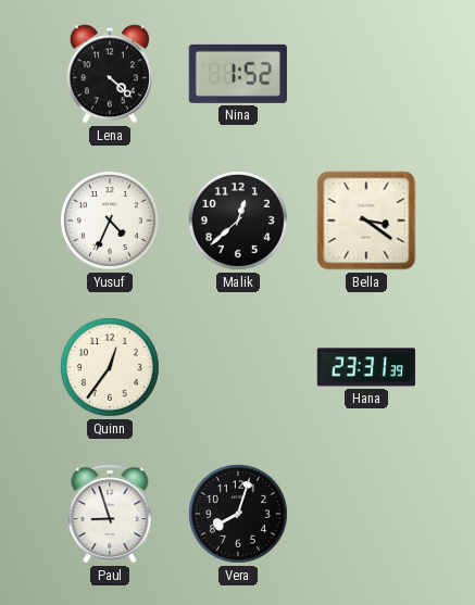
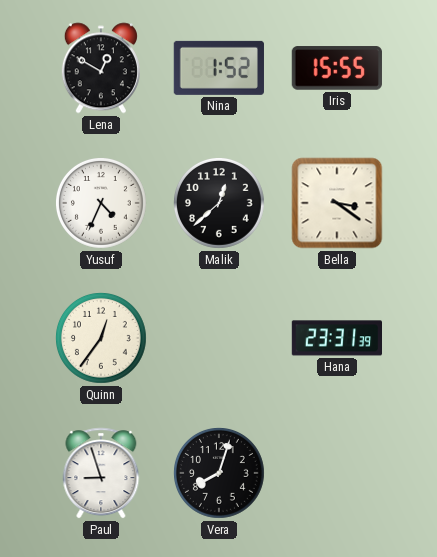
Lena: 4:22 -> 12:50
Iris: none -> 15:55
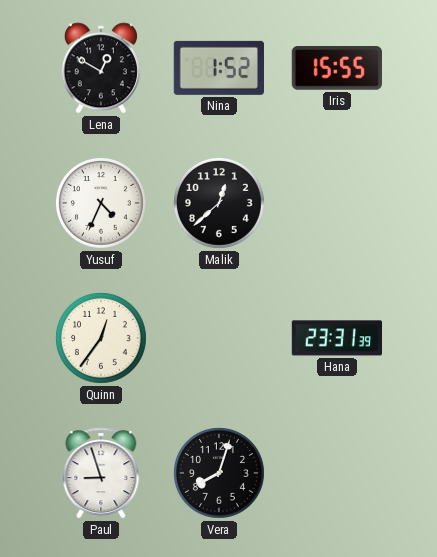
Bella: 3:21 -> none
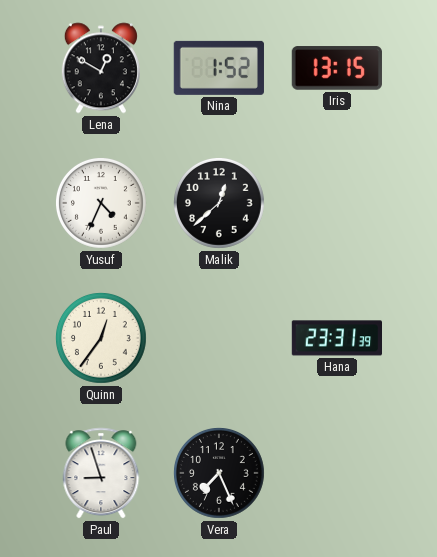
Iris: 15:55 -> 13:15
Vera: 8:03 -> 7:26
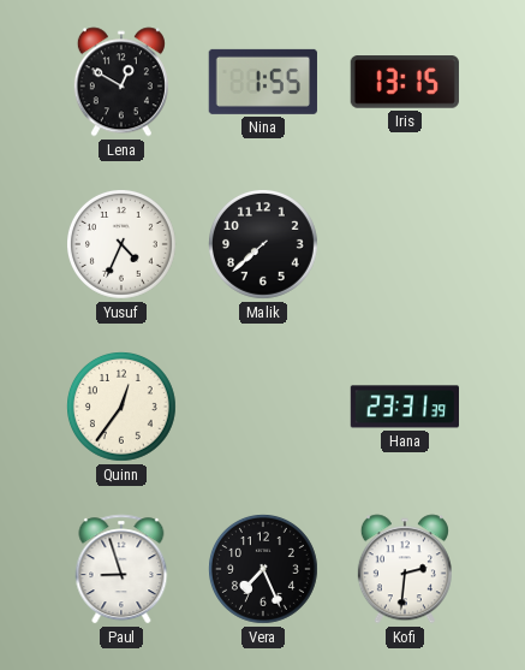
Nina: 1:52 -> 1:55
Malik: 12:38 -> 7:38
Kofi: none -> 2:31
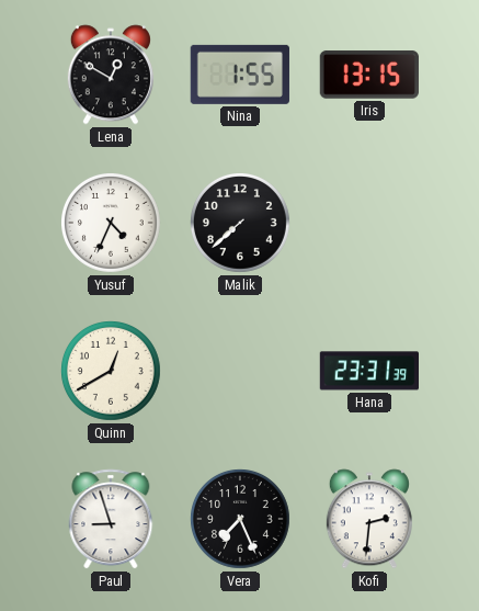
Quinn: 12:36 -> 12:40
